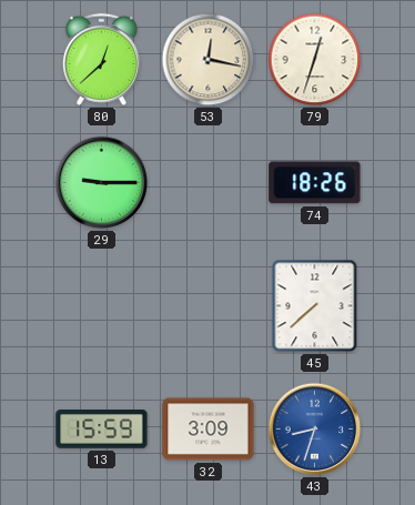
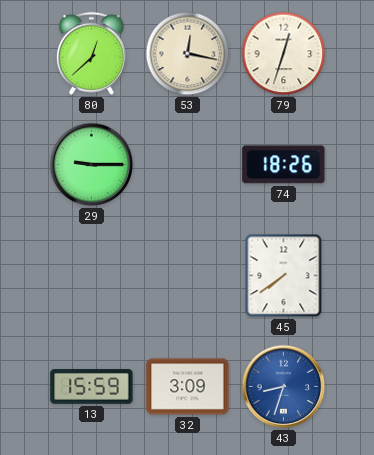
45: 7:38 -> 7:39
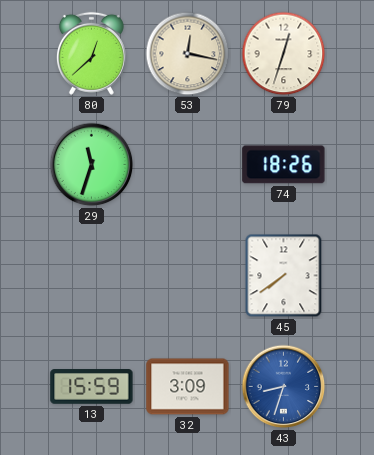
29: 9:15 -> 11:33
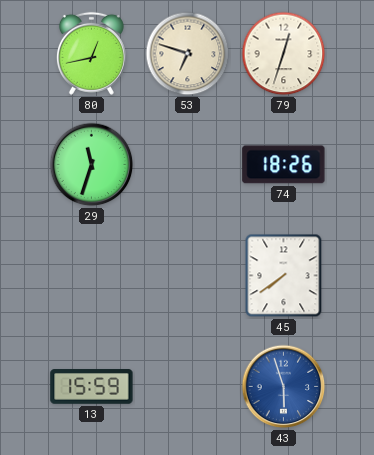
80: 12:38 -> 12:43
53: 12:17 -> 6:48
32: 3:09 -> none
43: 8:33 -> 5:57
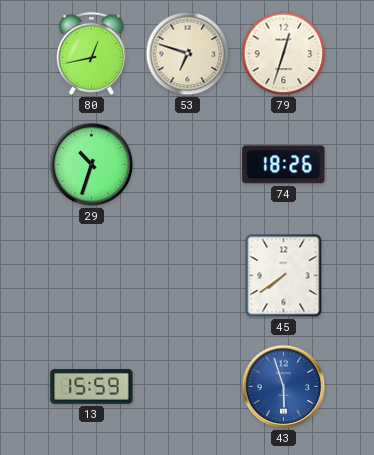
29: 11:33 -> 10:33
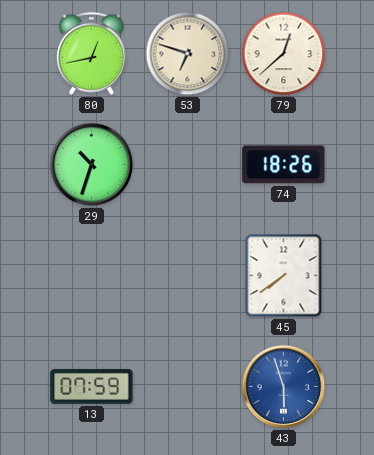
79: 12:33 -> 12:38
13: 15:59 -> 07:59
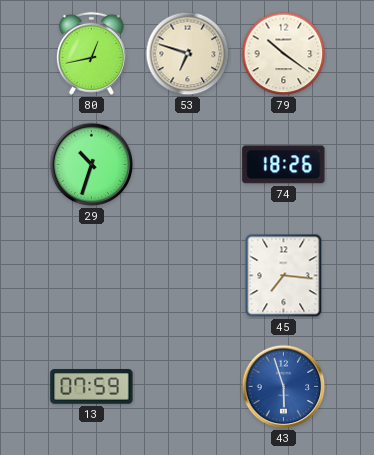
79: 12:38 -> 10:21
45: 7:39 -> 7:16
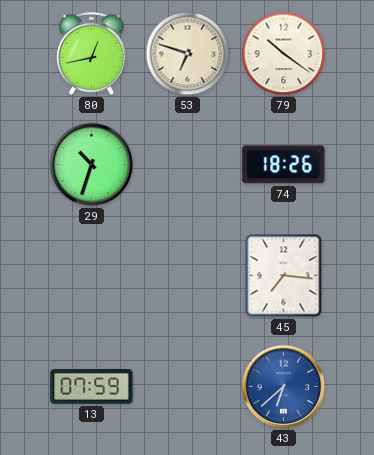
43: 5:57 -> 6:38
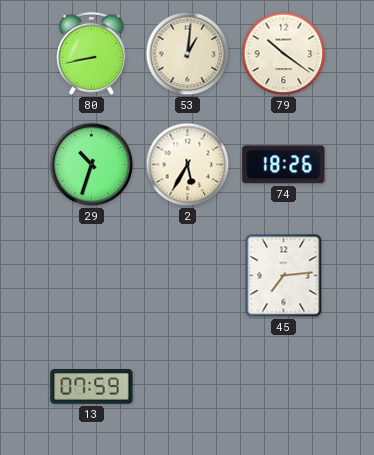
80: 12:43 -> 8:43
53: 6:48 -> 1:01
2: none -> 5:35
45: 7:16 -> 7:14
43: 6:38 -> none
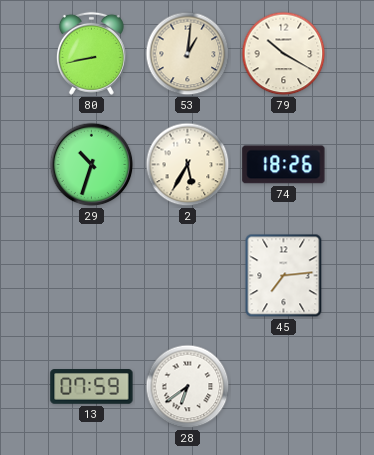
79: 10:21 -> 10:20
28: none -> 6:39
